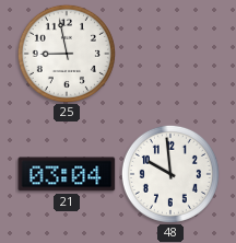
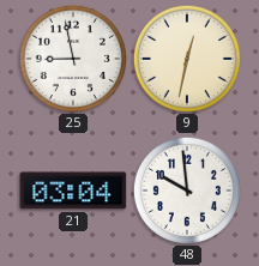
9: none -> 12:32
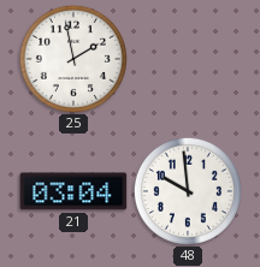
25: 8:58 -> 1:58
9: 12:32 -> none
